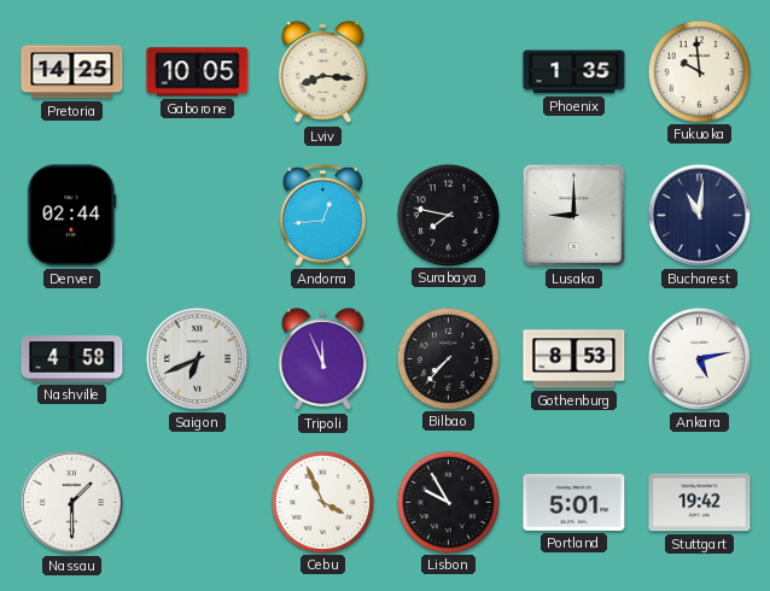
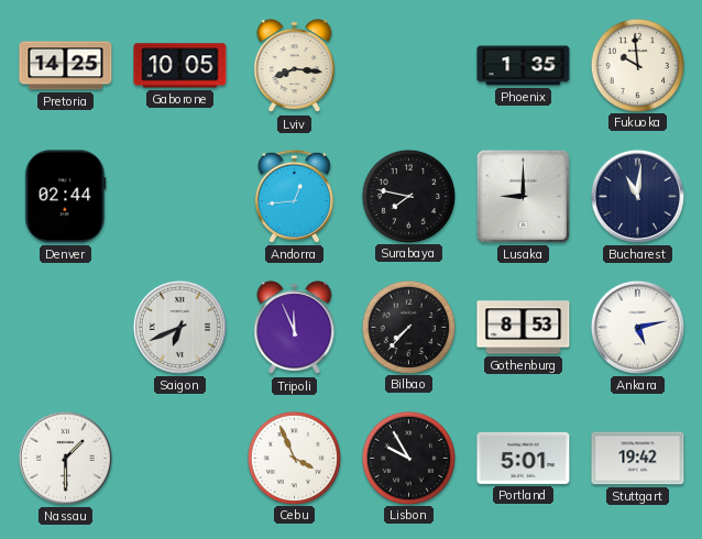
Nashville: 4:58 -> none
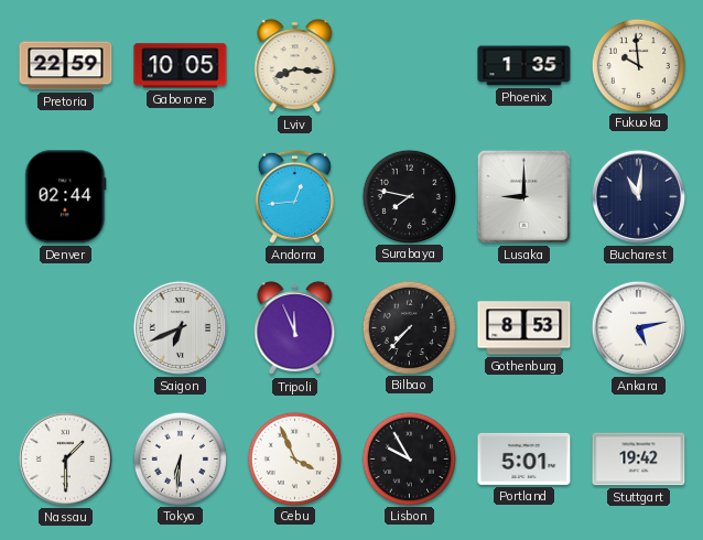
Pretoria: 14:25 -> 22:59
Tokyo: none -> 6:31
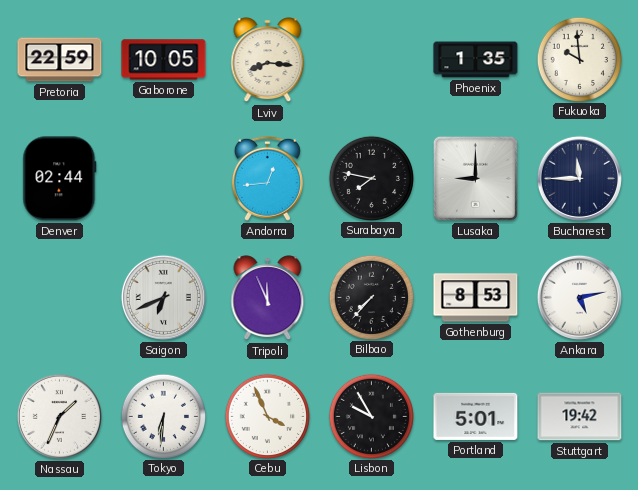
Bucharest: 11:01 -> 11:45
Nassau: 1:30 -> 1:34
